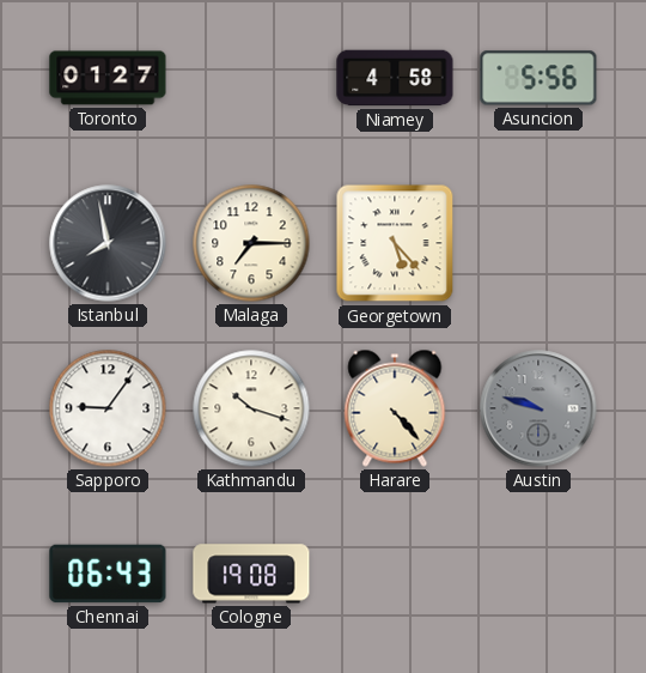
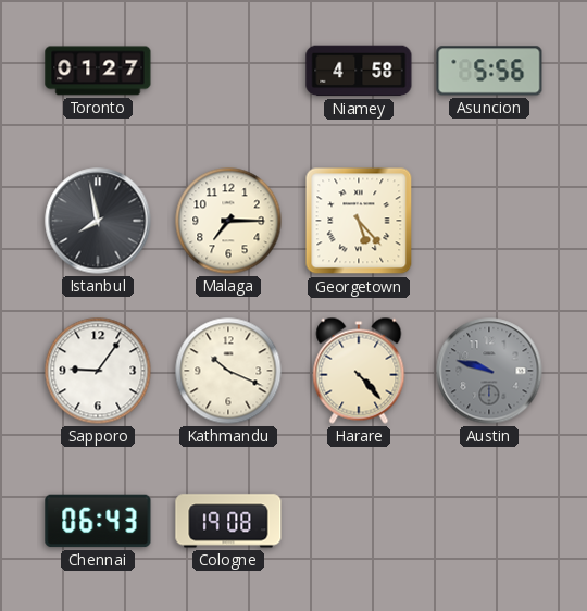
Kathmandu: 10:18 -> 10:19
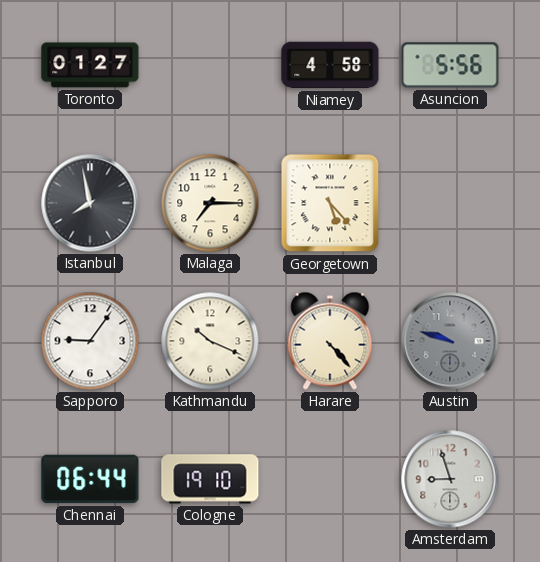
Chennai: 06:43 -> 06:44
Cologne: 19:08 -> 19:10
Amsterdam: none -> 8:57
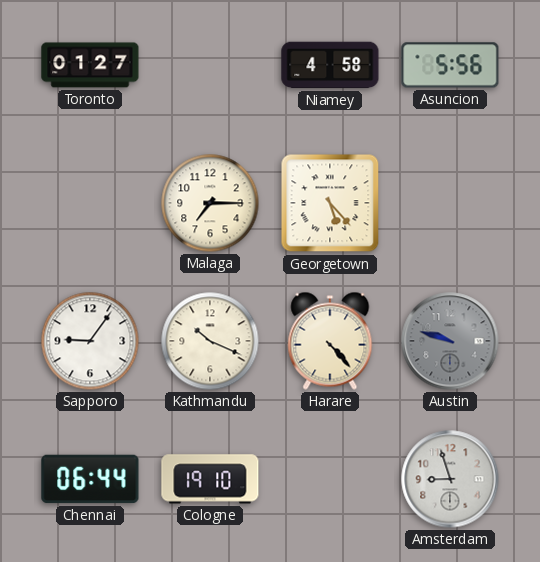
Istanbul: 7:58 -> none
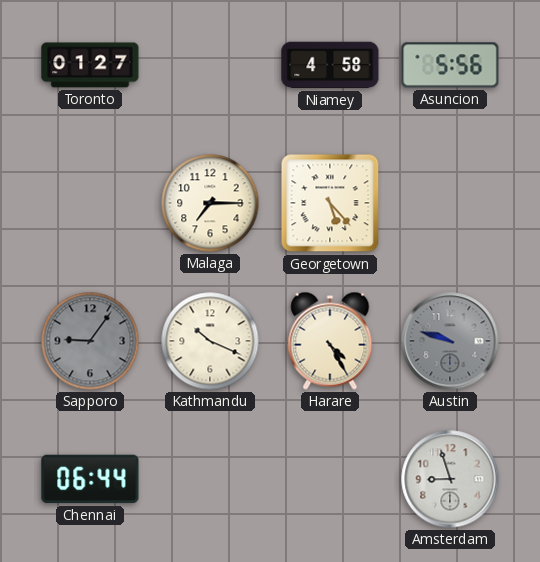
Sapporo dial: white -> grey
Harare: 4:23 -> 4:25
Cologne: 19:10 -> none
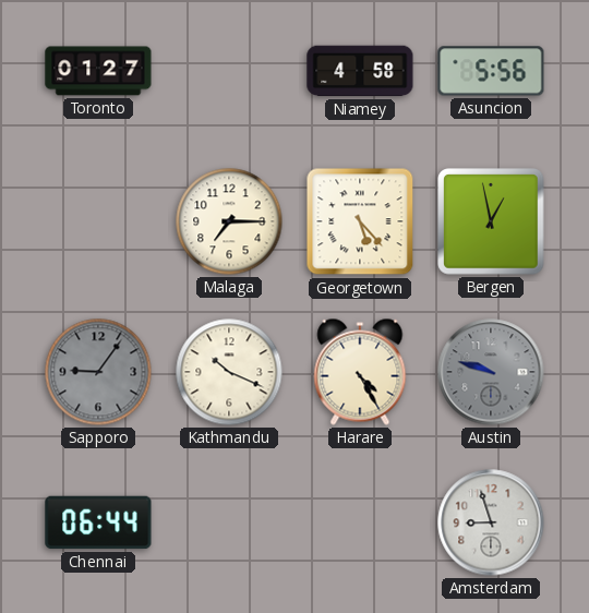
Bergen: none -> 12:58
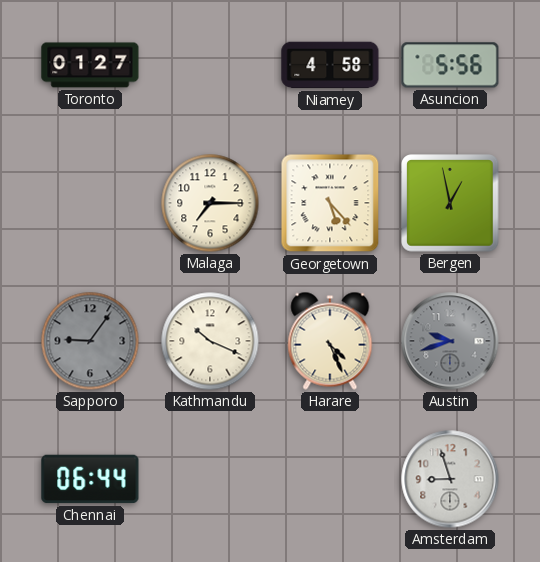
Harare: 4:25 -> 4:26
Austin: 9:48 -> 9:42
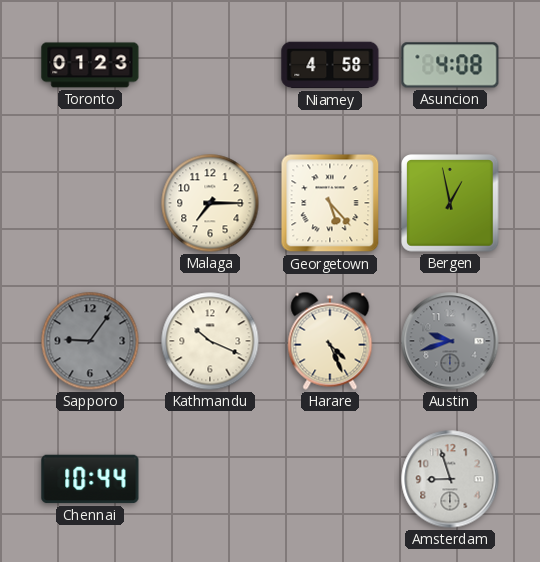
Toronto: 01:27 -> 01:23
Asuncion: 5:56 -> 4:08
Chennai: 06:44 -> 10:44
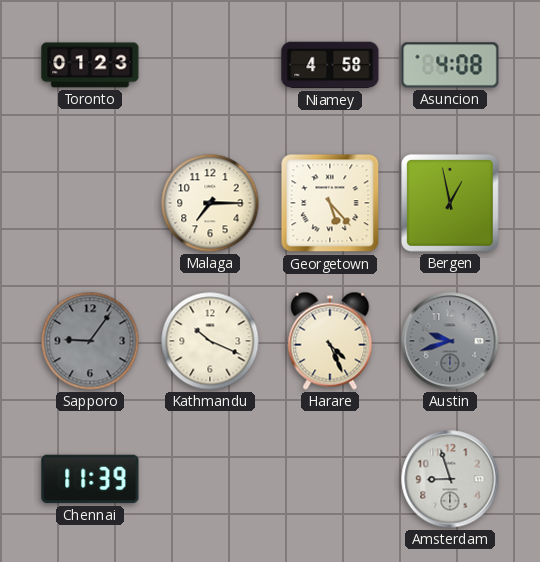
Chennai: 10:44 -> 11:39
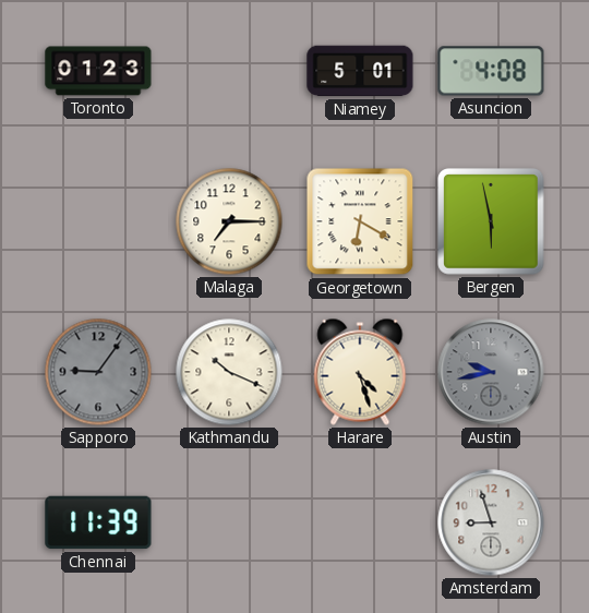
Niamey: 4:58 -> 5:01
Georgetown: 5:23 -> 6:20
Bergen: 12:58 -> 5:58
Harare: 4:26 -> 4:27
Austin: 9:42 -> 9:43
